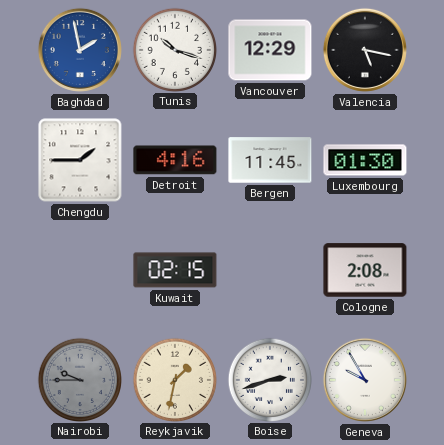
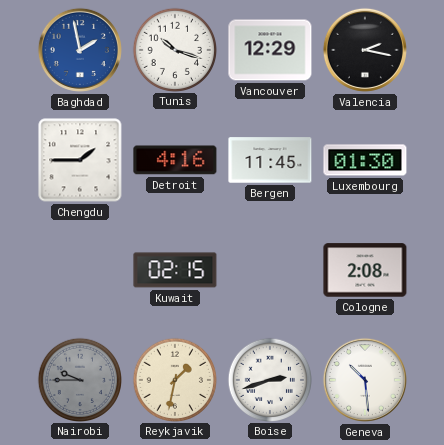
Valencia: 5:17 -> 2:17
Geneva: 9:55 -> 10:29
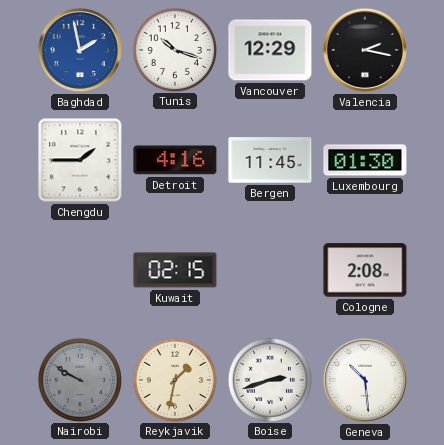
Nairobi: 9:45 -> 9:50
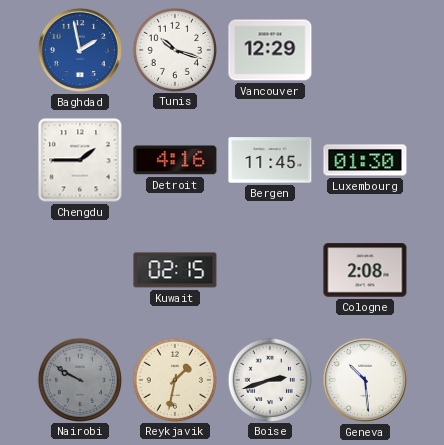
Valencia: 2:17 -> none
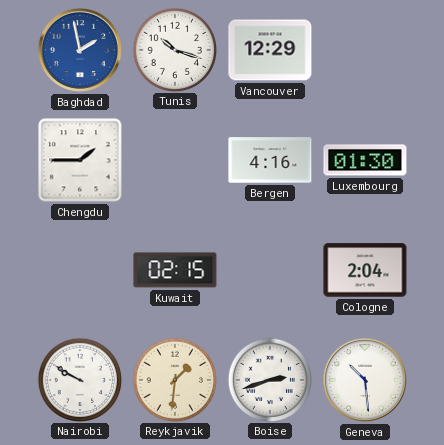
Detroit: 4:16 -> none
Bergen: 11:45 -> 4:16
Cologne: 2:08 -> 2:04
Nairobi dial: grey -> white
Reykjavik: 1:32 -> 1:31
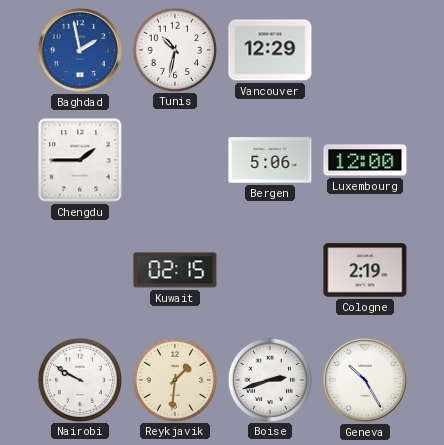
Tunis: 10:18 -> 10:32
Bergen: 4:16 -> 5:06
Luxembourg: 01:30 -> 12:00
Cologne: 2:04 -> 2:19
Geneva: 10:29 -> 10:25
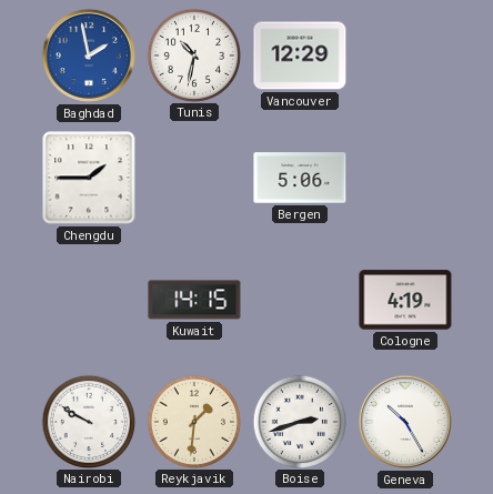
Luxembourg: 12:00 -> none
Kuwait: 02:15 -> 14:15
Cologne: 2:19 -> 4:19
